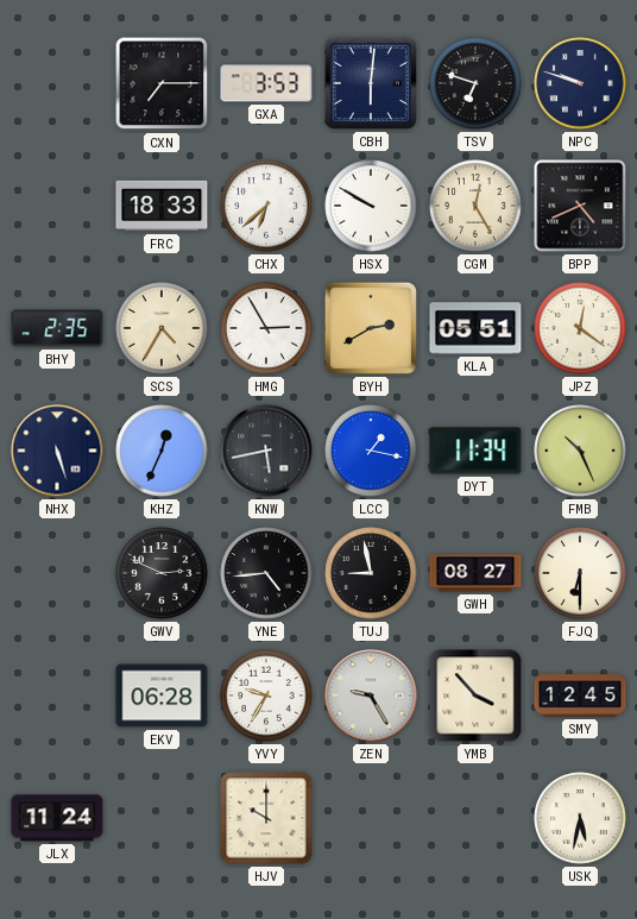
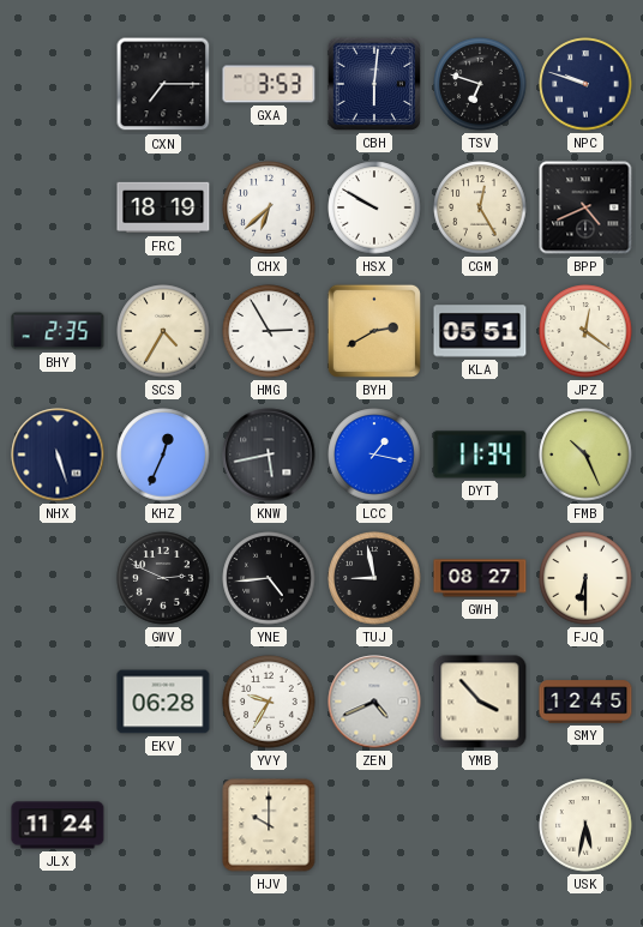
FRC: 18:33 -> 18:19
ZEN: 9:25 -> 4:41
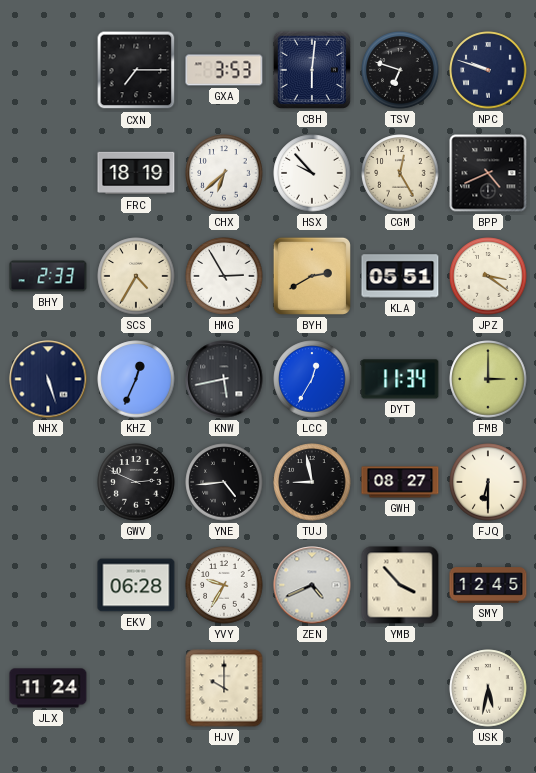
HSX: 9:50 -> 9:53
BHY: 2:35 -> 2:33
JPZ: 12:21 -> 3:21
LCC: 1:17 -> 12:35
FMB: 10:26 -> 3:00
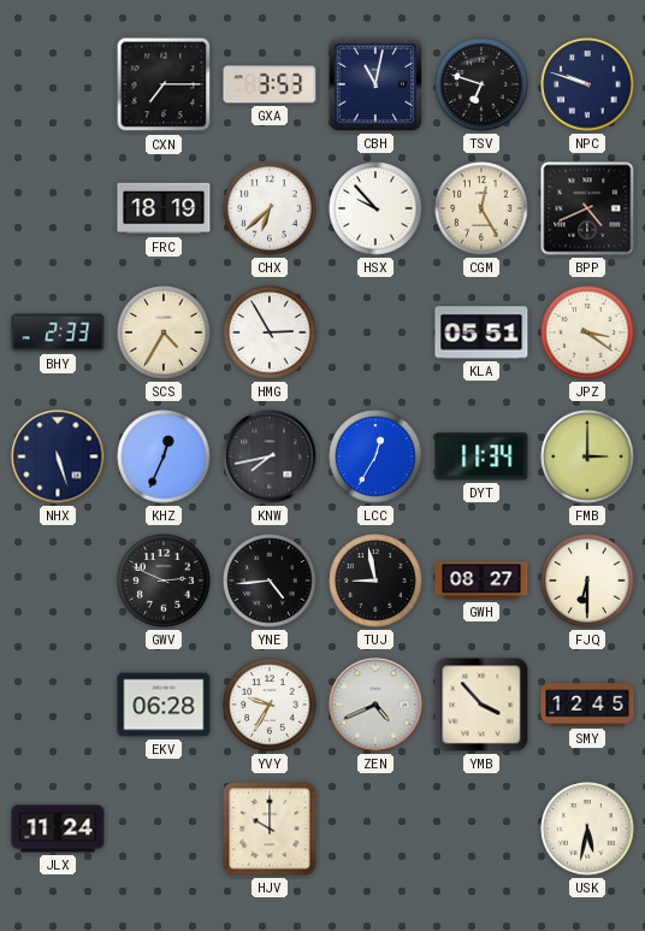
CBH: 6:01 -> 11:02
BYH: 2:40 -> none
KNW: 5:43 -> 7:43
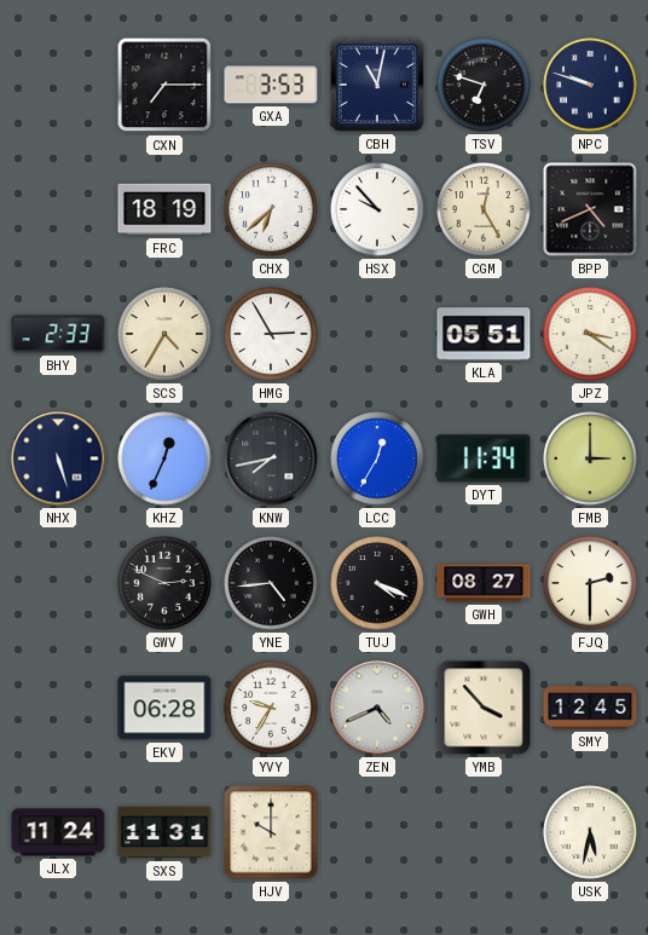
TUJ: 8:58 -> 4:19
FJQ: 6:30 -> 2:30
SXS: none -> 11:31
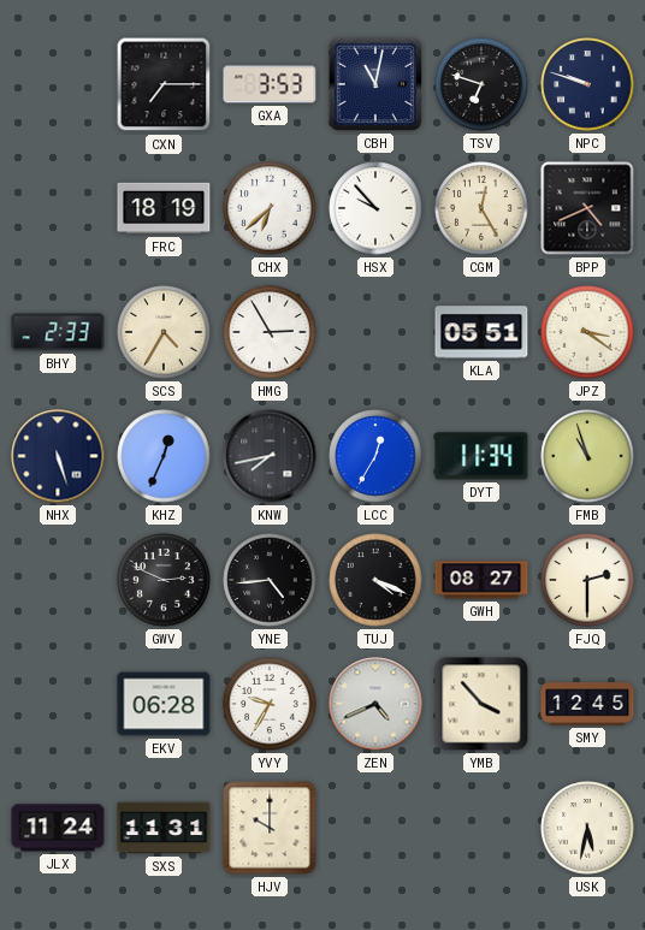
FMB: 3:00 -> 10:57
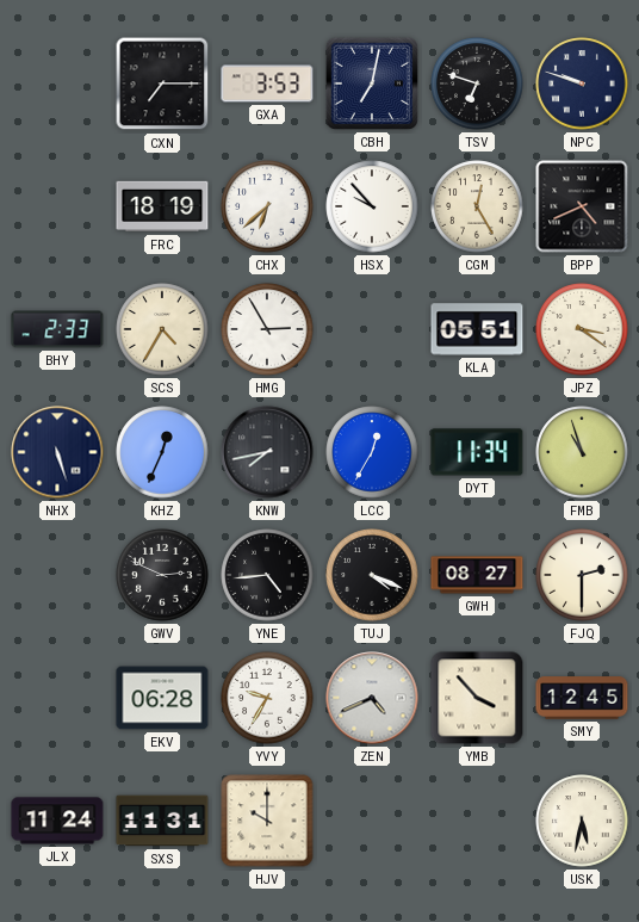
CBH: 11:02 -> 7:02
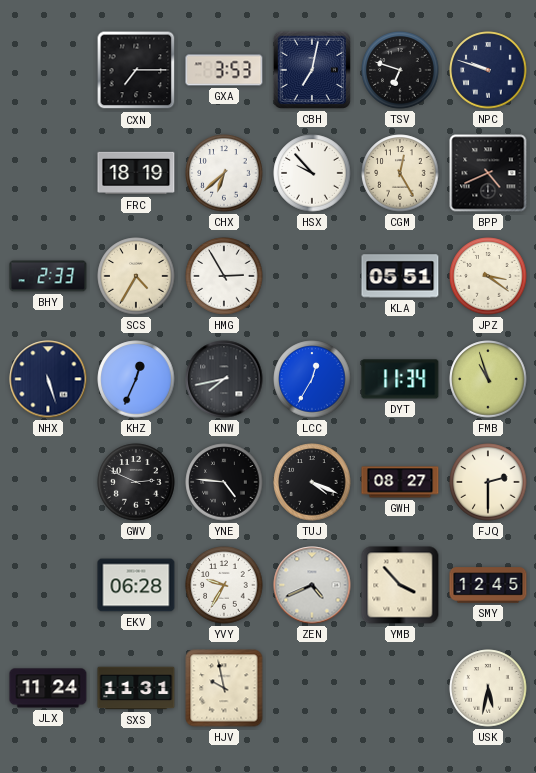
YNE: 4:44 -> 4:46
HJV: 10:00 -> 9:58
